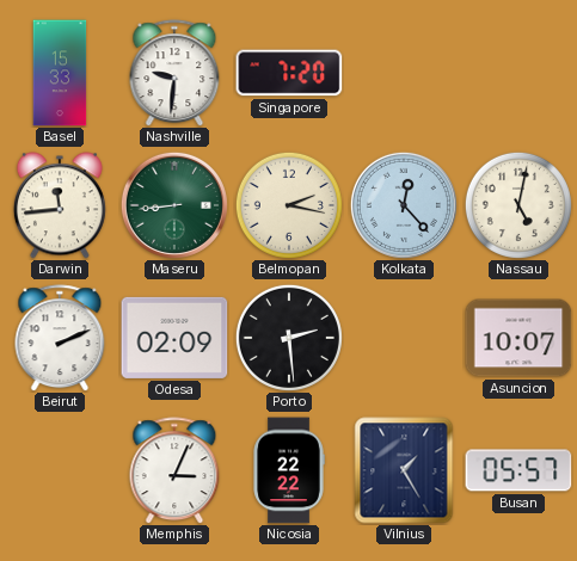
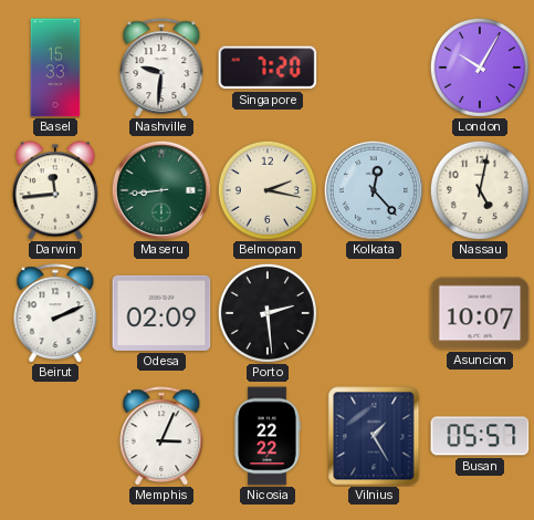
London: none -> 10:05
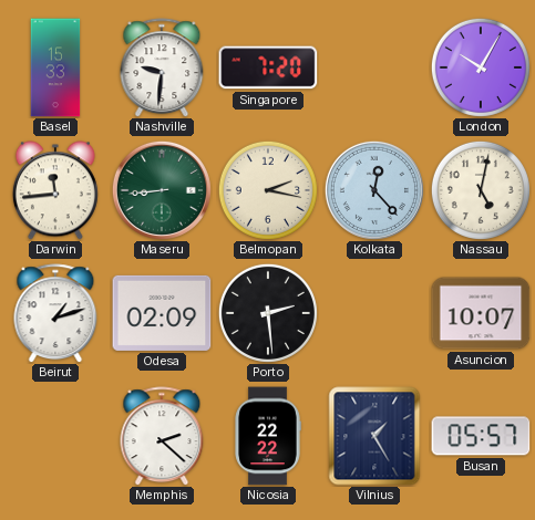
Beirut: 2:11 -> 1:12
Memphis: 3:04 -> 2:22
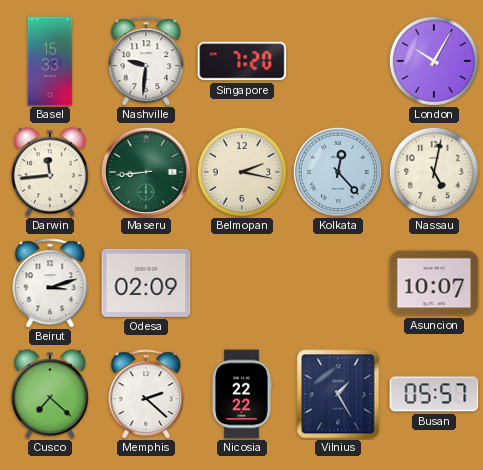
Beirut: 1:12 -> 3:12
Porto: 2:29 -> none
Cusco: none -> 7:22
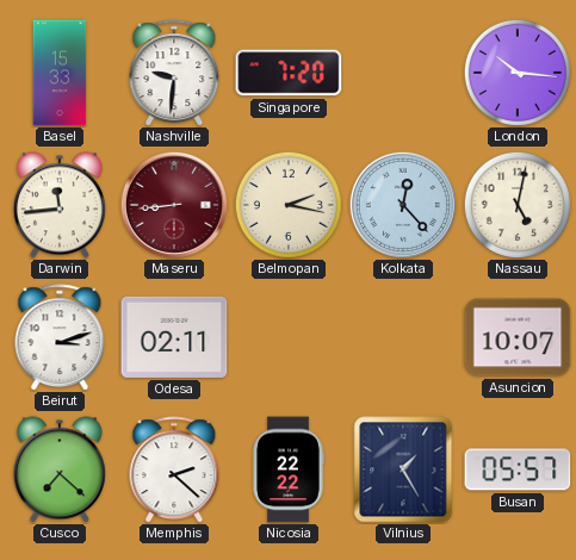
London: 10:05 -> 10:16
Maseru dial: green -> burgundy
Odesa: 02:09 -> 02:11
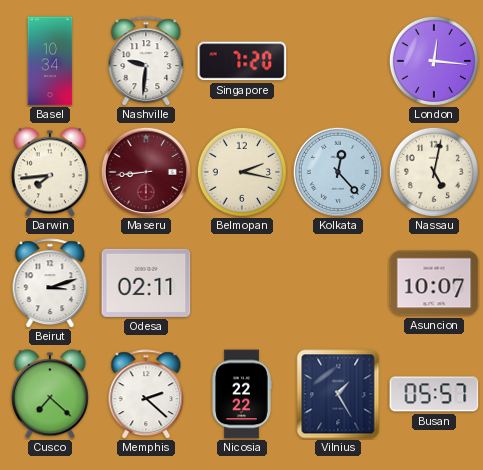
Basel: 15:33 -> 10:34
London: 10:16 -> 12:16
Darwin: 11:44 -> 7:44
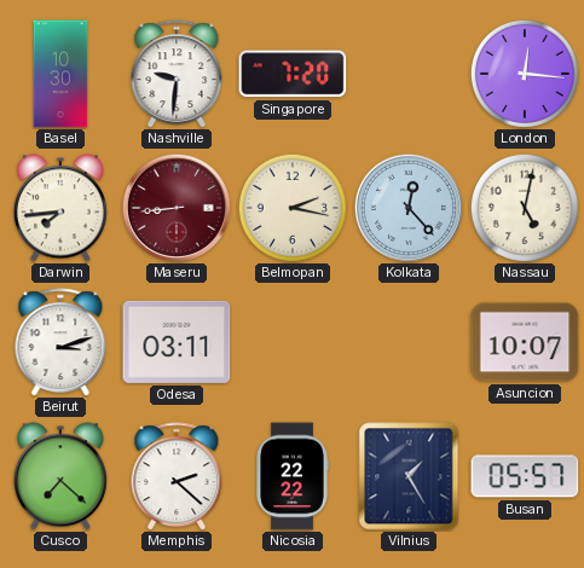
Basel: 10:34 -> 10:30
Odesa: 02:11 -> 03:11
